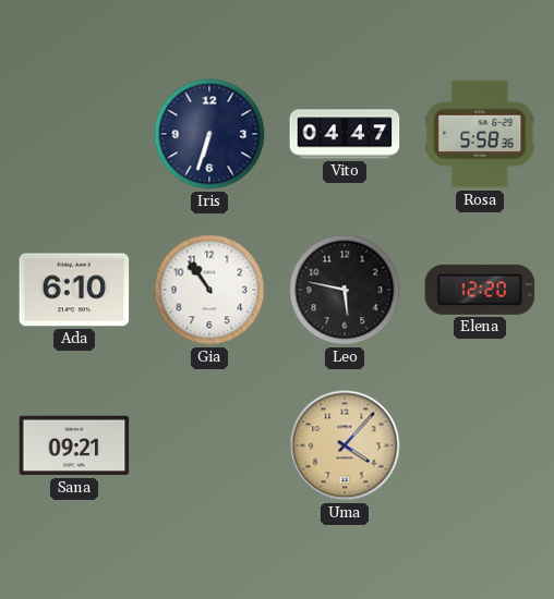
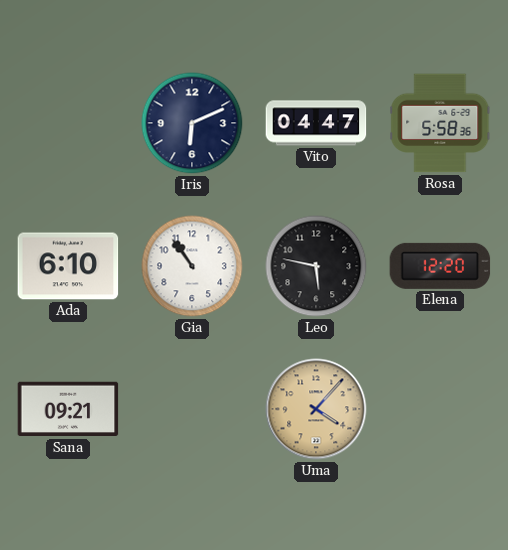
Iris: 6:33 -> 6:11
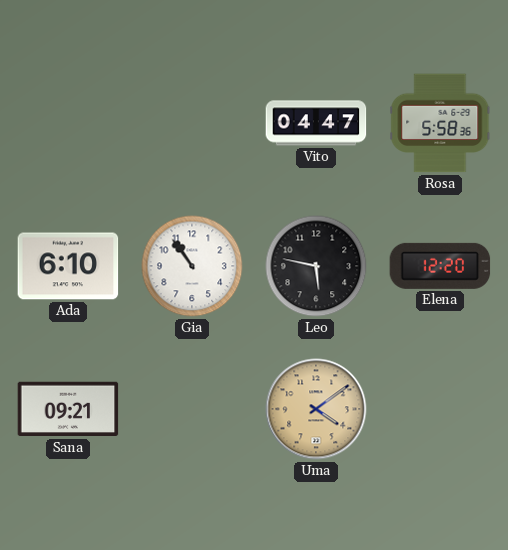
Iris: 6:11 -> none
Uma: 4:07 -> 4:09
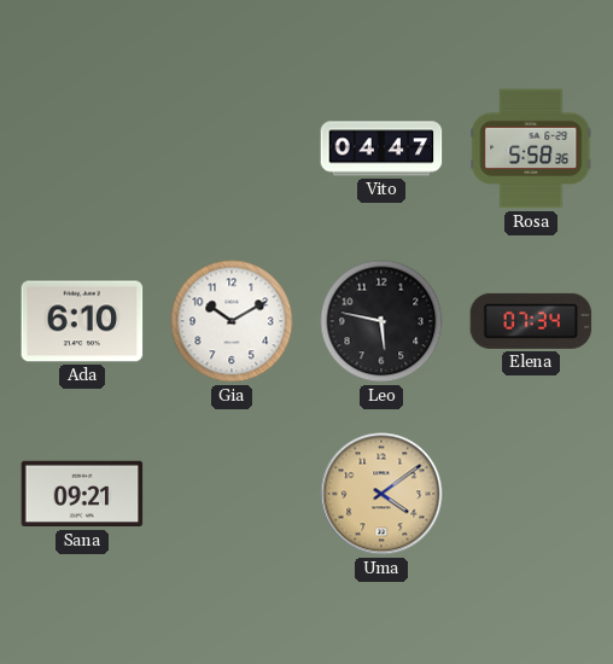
Gia: 10:54 -> 10:10
Elena: 12:20 -> 07:34
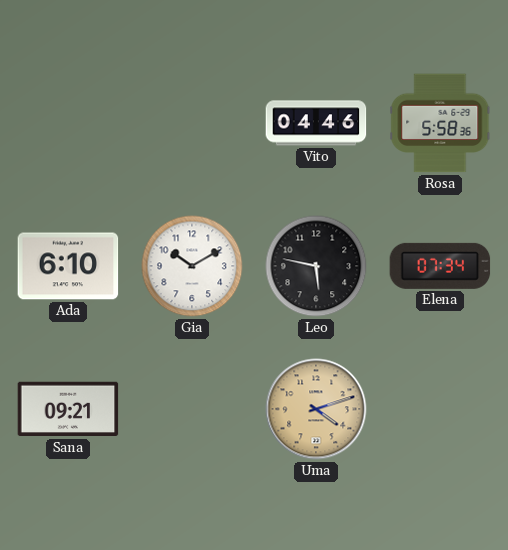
Vito: 04:47 -> 04:46
Uma: 4:09 -> 4:12
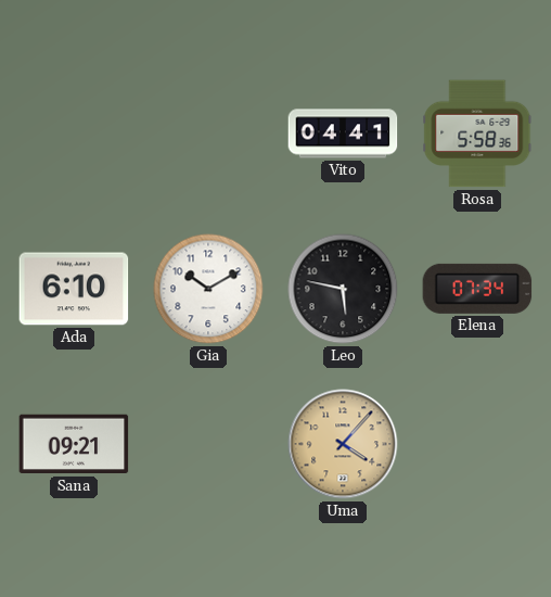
Vito: 04:46 -> 04:41
Uma: 4:12 -> 4:07
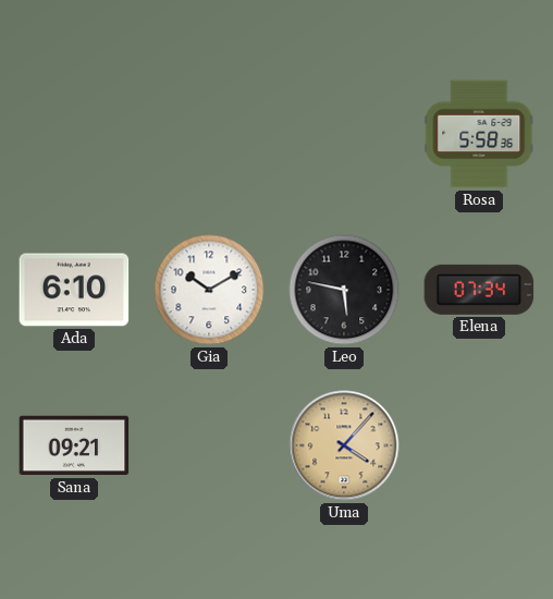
Vito: 04:41 -> none
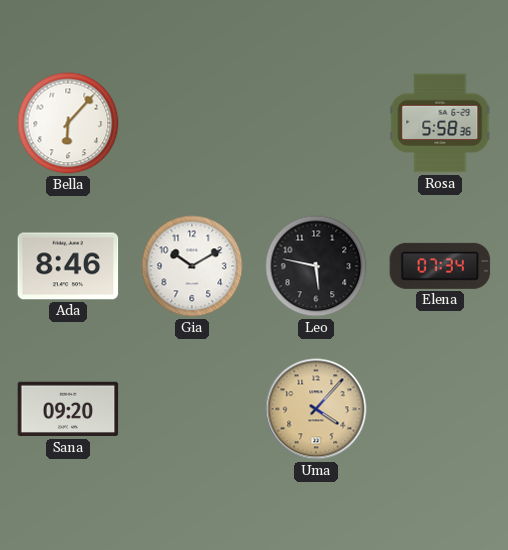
Bella: none -> 6:07
Ada: 6:10 -> 8:46
Sana: 09:21 -> 09:20
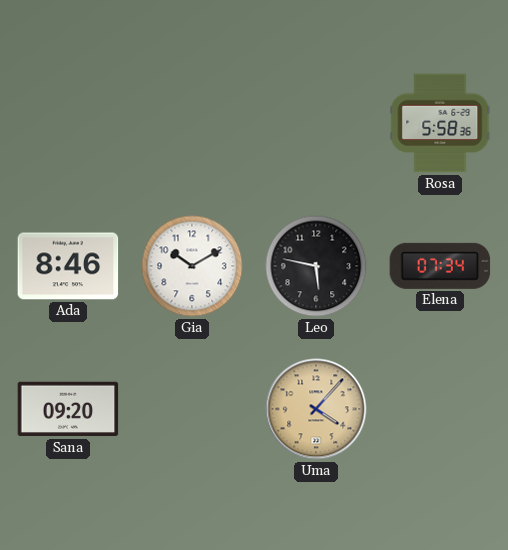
Bella: 6:07 -> none
